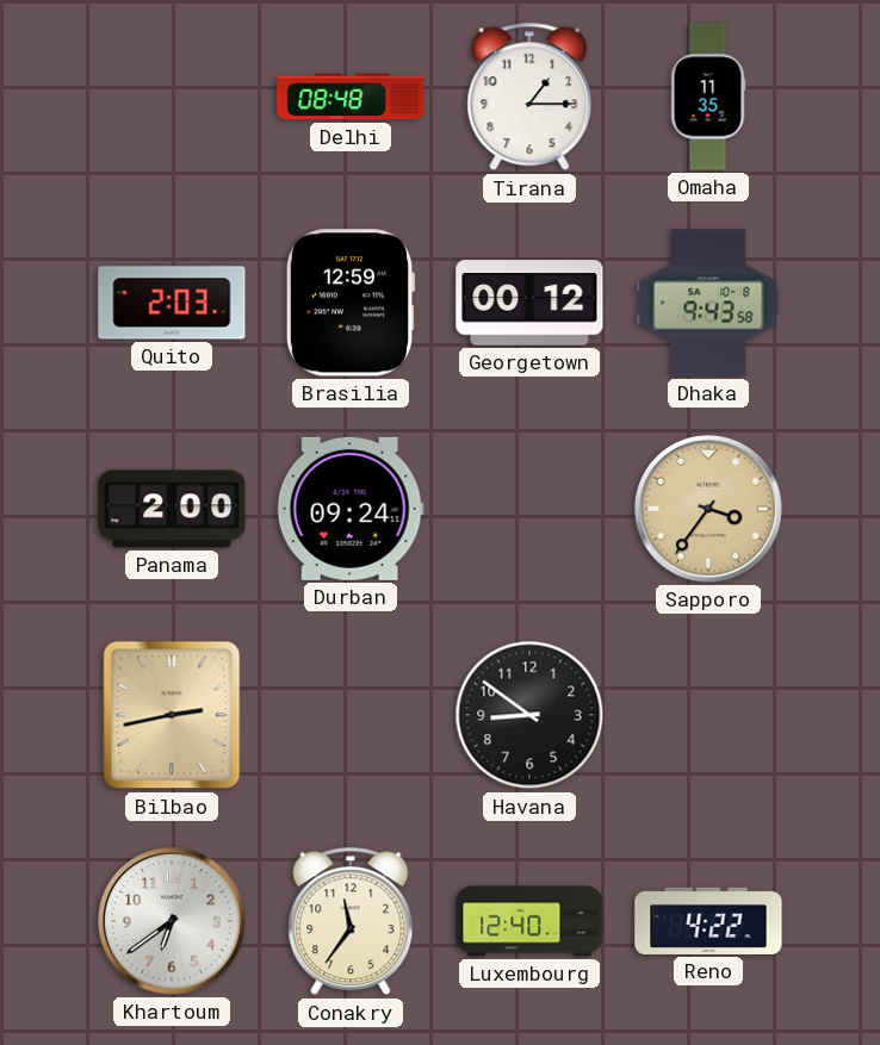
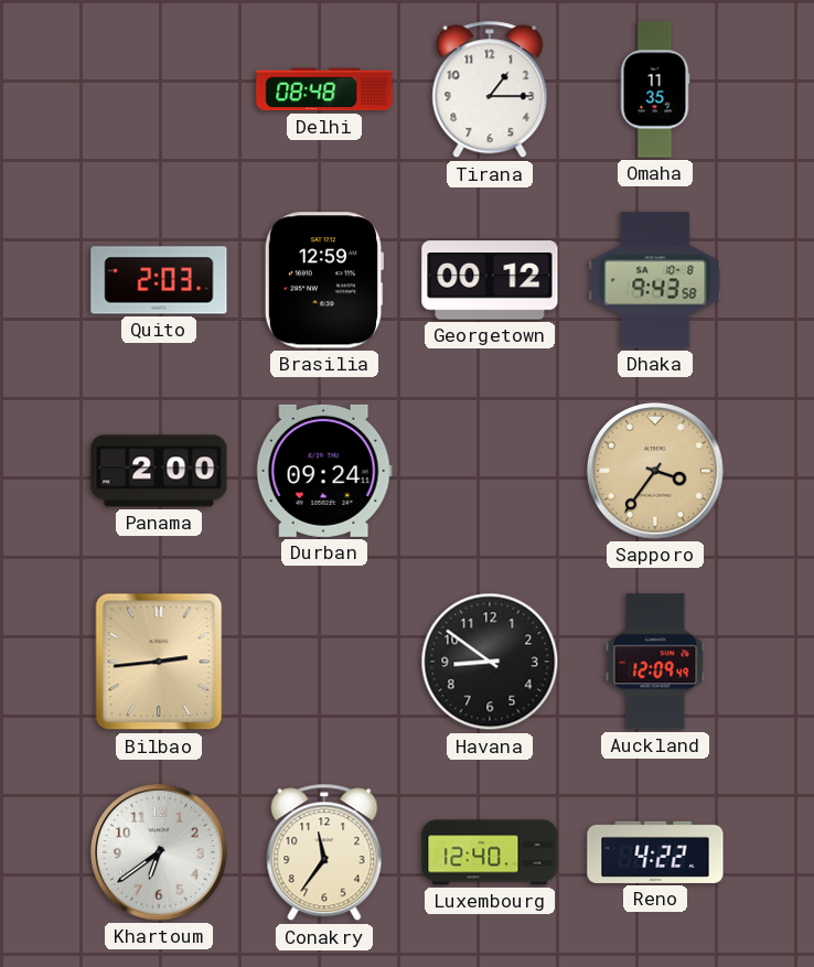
Bilbao: 2:43 -> 2:44
Auckland: none -> 12:09
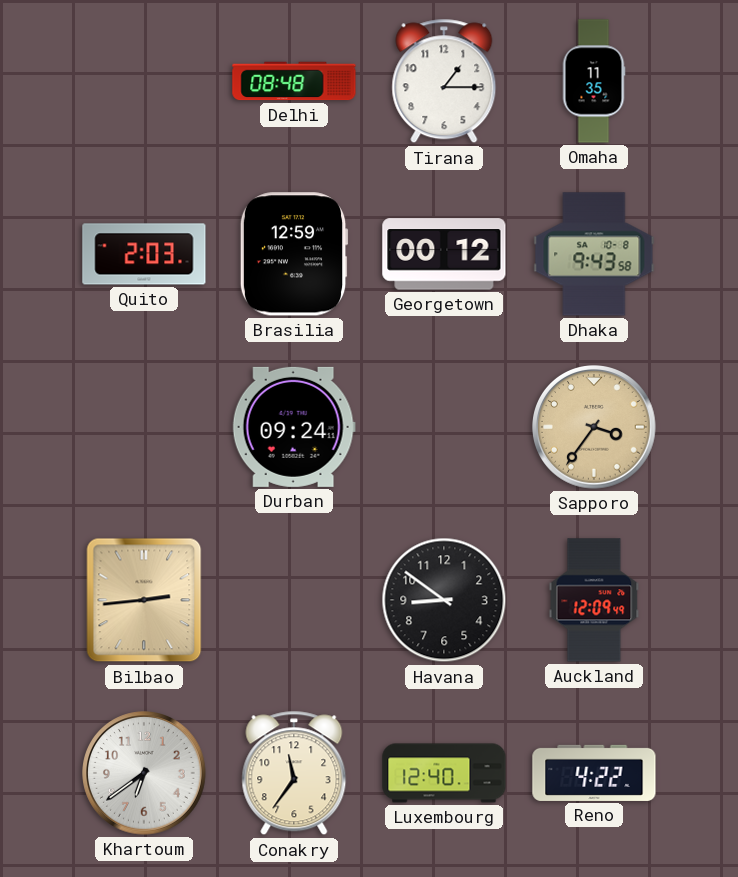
Panama: 2:00 -> none
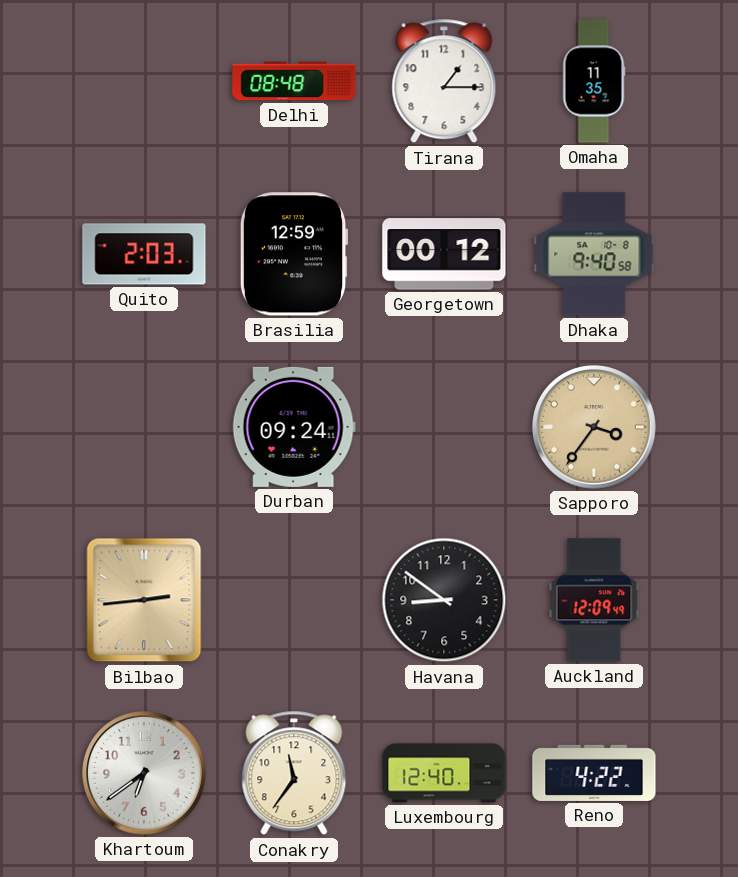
Dhaka: 9:43 -> 9:40
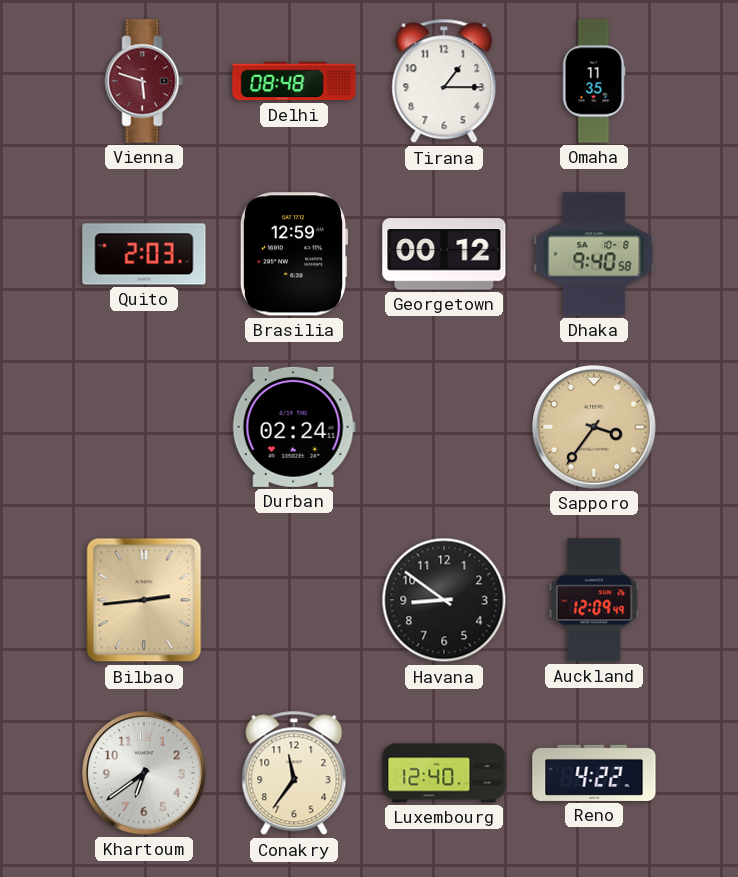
Vienna: none -> 5:48
Durban: 09:24 -> 02:24
